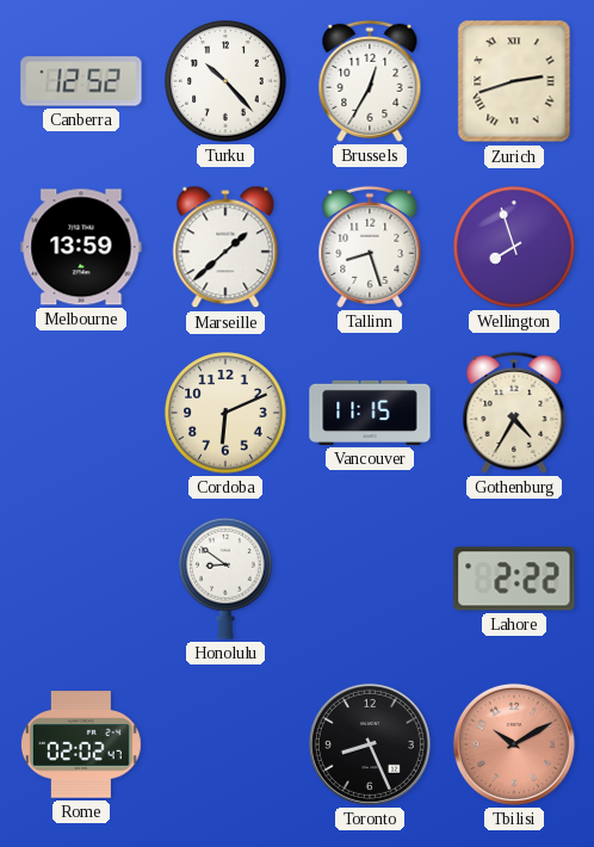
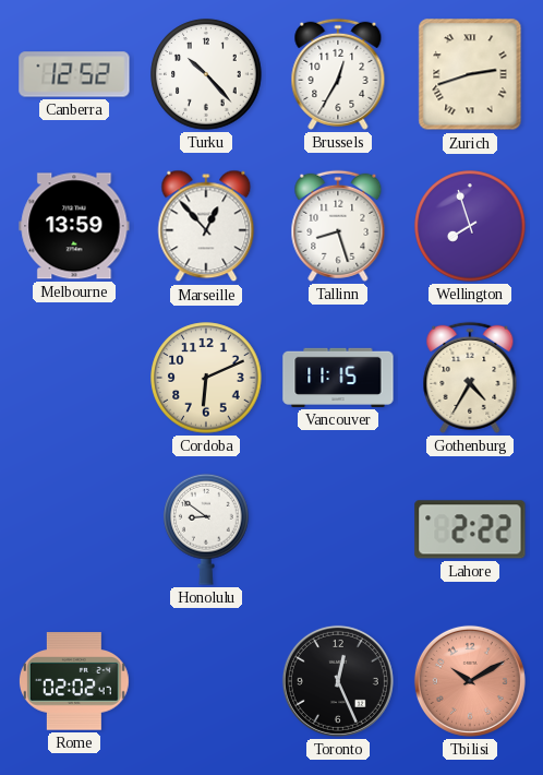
Marseille: 1:38 -> 12:53
Toronto: 8:26 -> 12:26
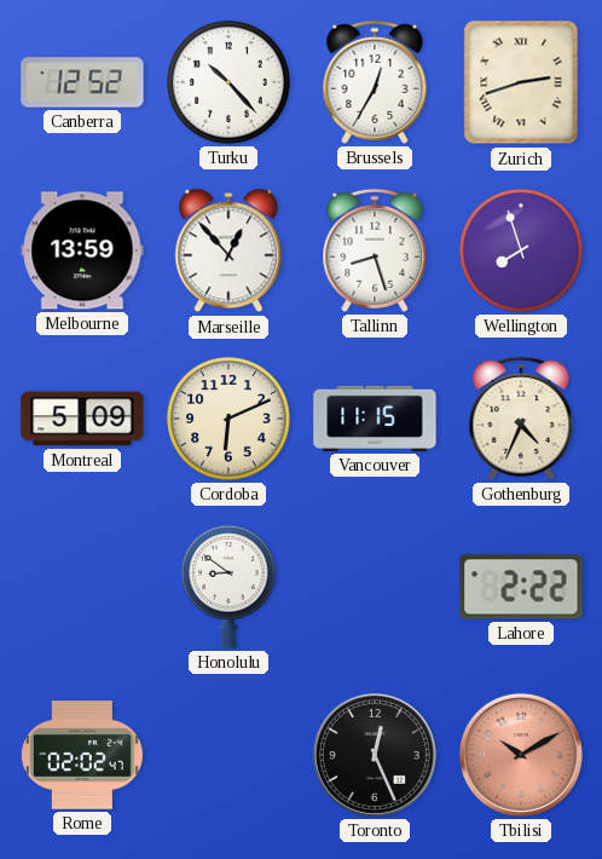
Montreal: none -> 5:09
Gothenburg: 4:35 -> 4:34
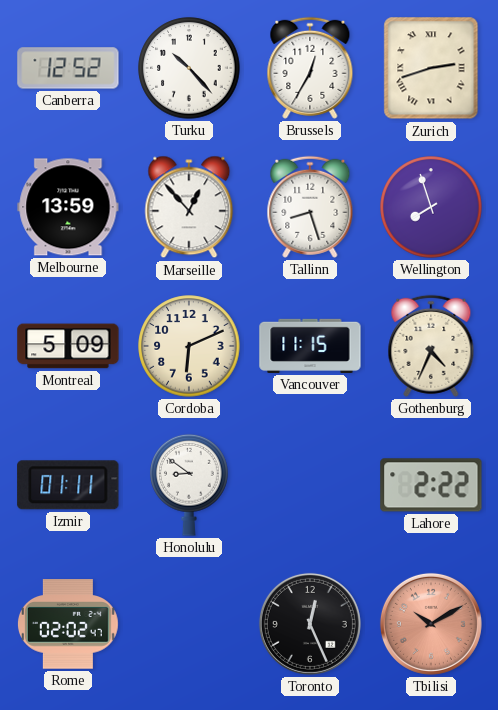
Izmir: none -> 01:11
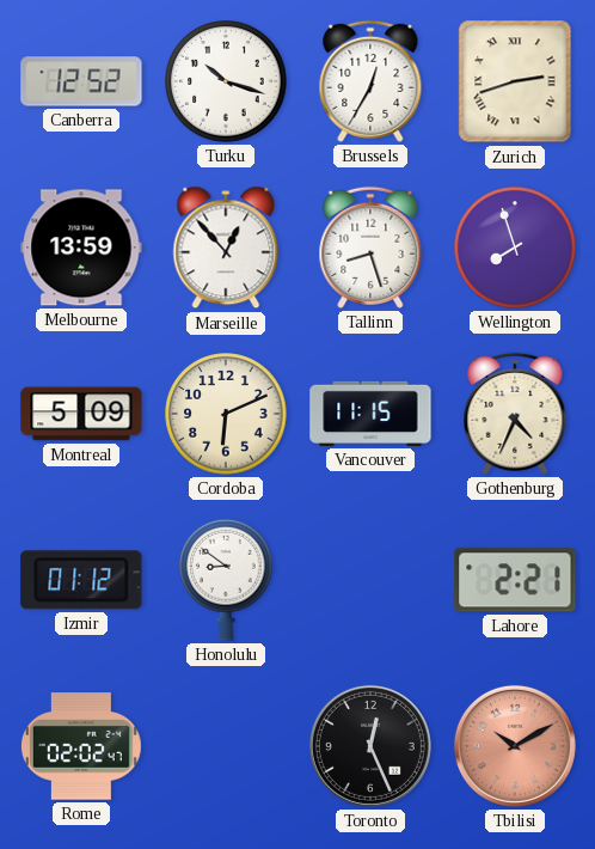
Turku: 10:23 -> 10:18
Izmir: 01:11 -> 01:12
Lahore: 2:22 -> 2:21
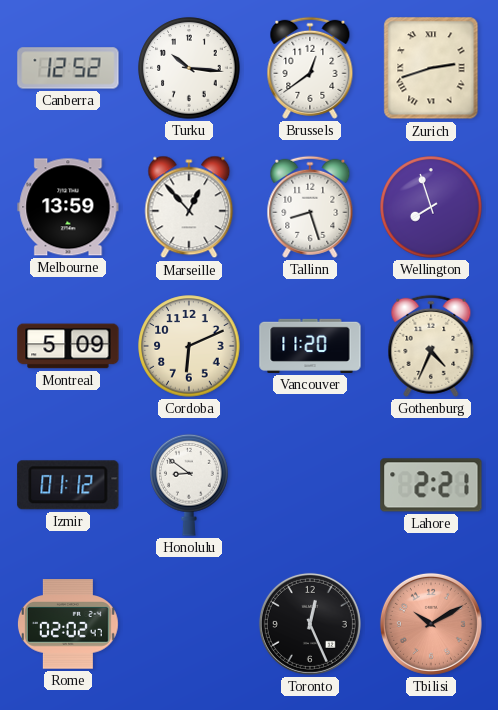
Turku: 10:18 -> 10:16
Brussels: 12:35 -> 12:39
Vancouver: 11:15 -> 11:20
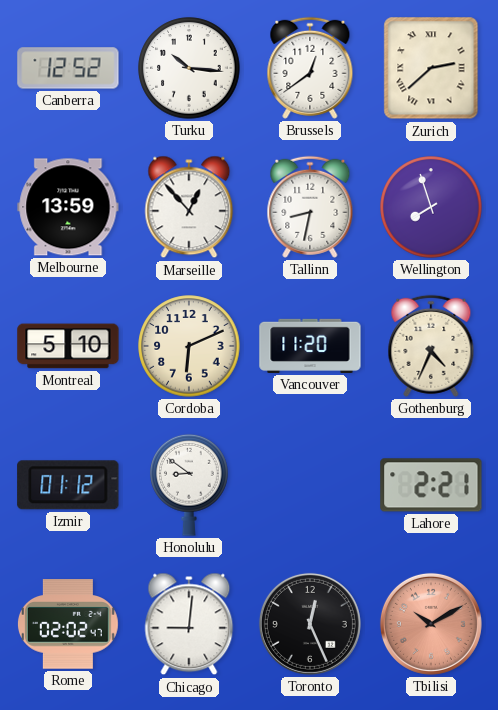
Zurich: 2:42 -> 2:38
Tallinn: 8:27 -> 8:32
Montreal: 5:09 -> 5:10
Chicago: none -> 9:01
